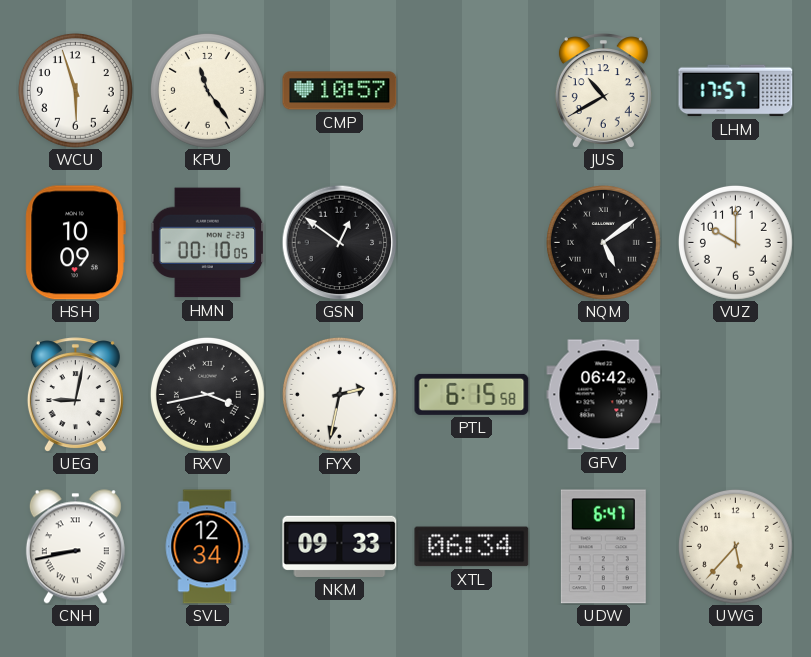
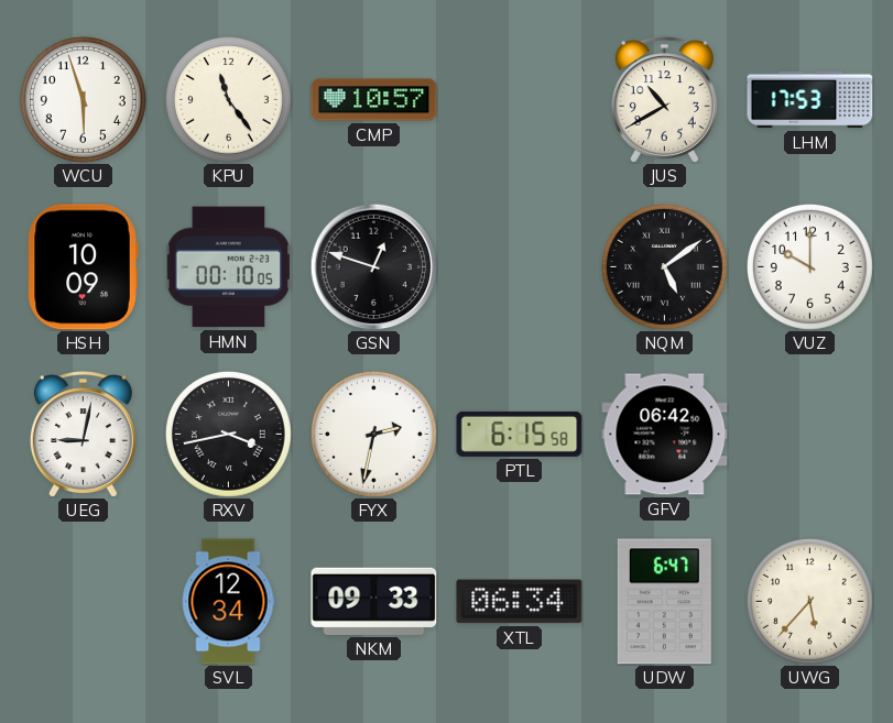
LHM: 17:57 -> 17:53
GSN: 12:51 -> 12:48
CNH: 8:43 -> none
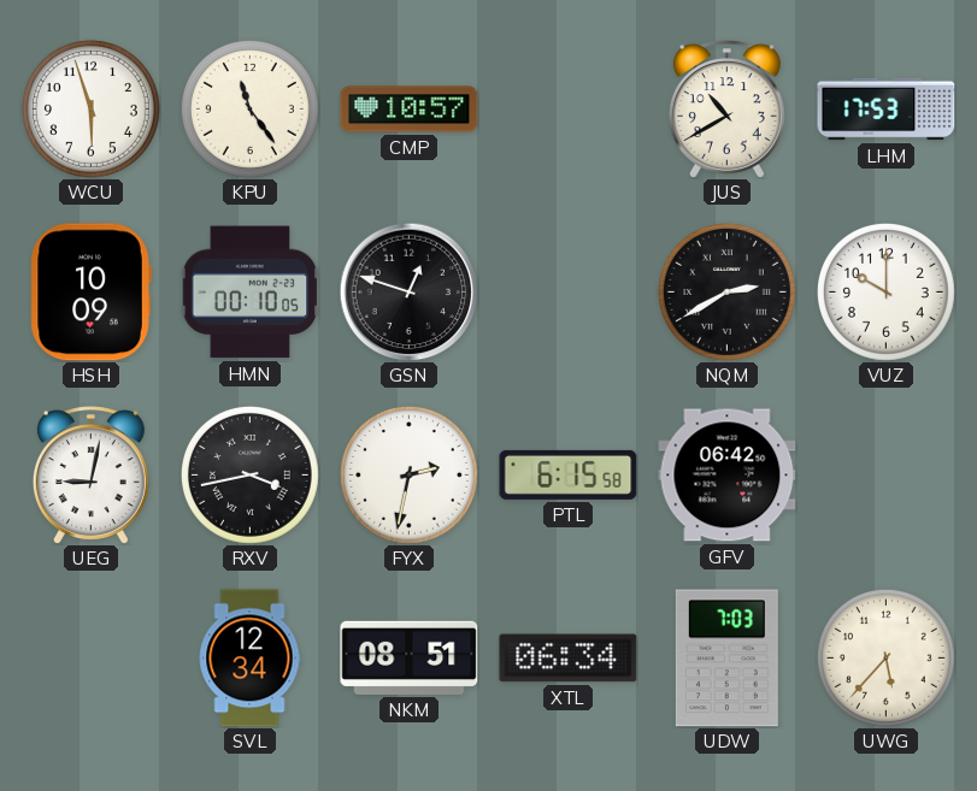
NQM: 5:09 -> 2:40
NKM: 09:33 -> 08:51
UDW: 6:47 -> 7:03
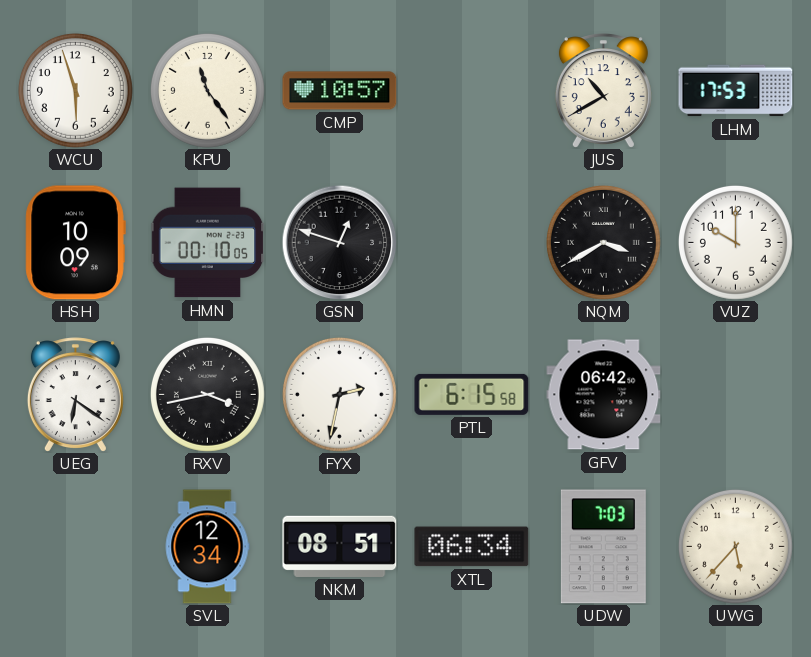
NQM: 2:40 -> 3:40
UEG: 9:02 -> 6:21
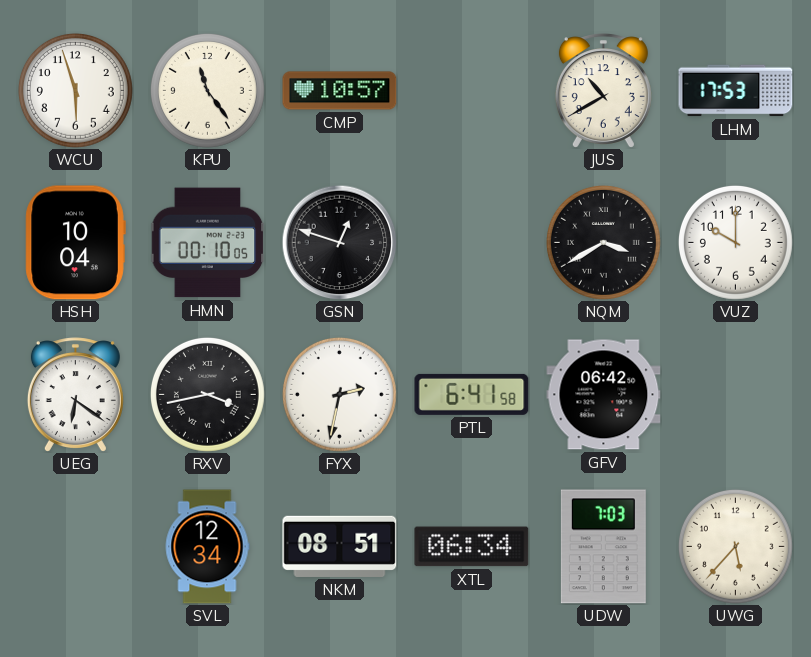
HSH: 10:09 -> 10:04
PTL: 6:15 -> 6:41
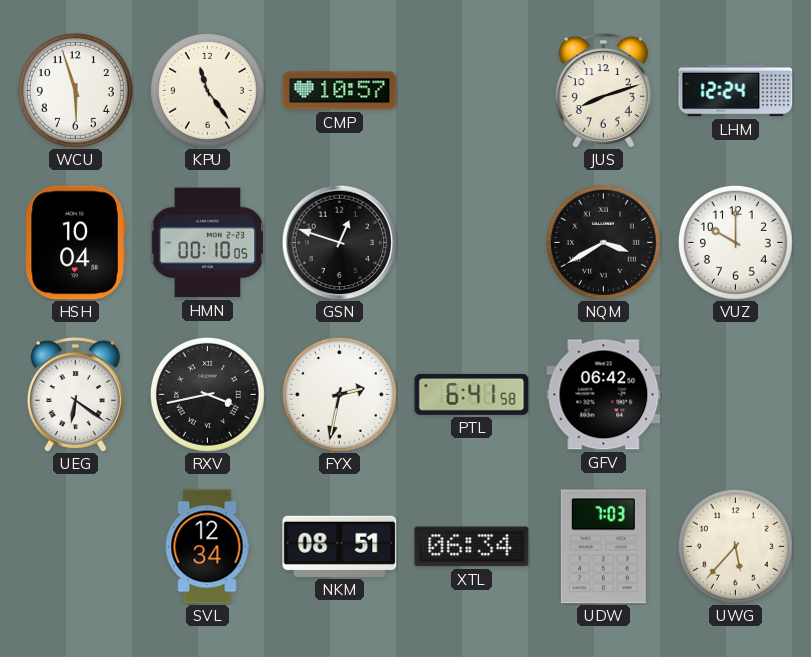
JUS: 10:40 -> 8:12
LHM: 17:53 -> 12:24
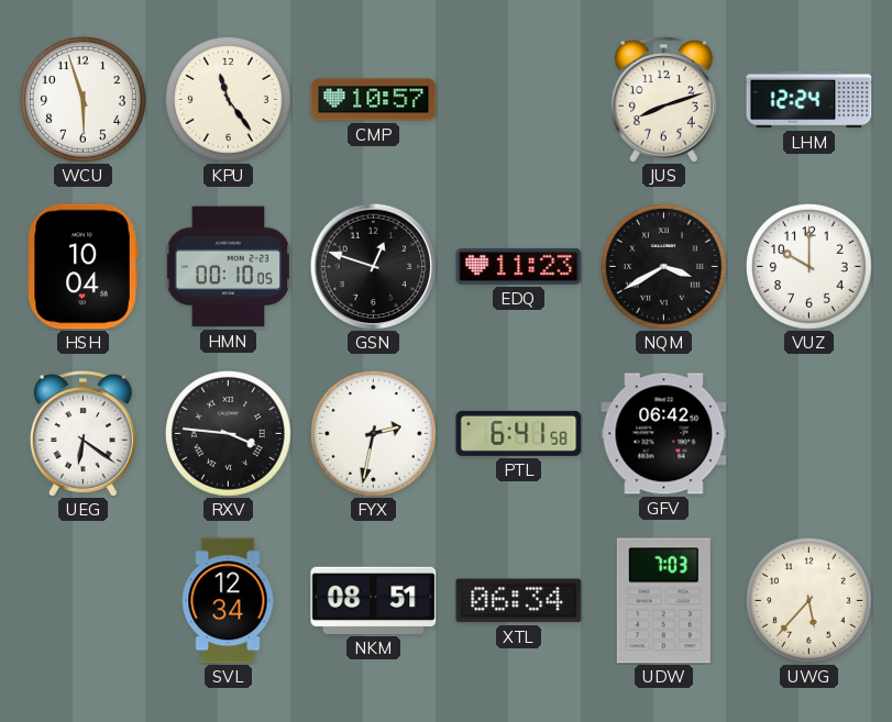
EDQ: none -> 11:23
RXV: 3:43 -> 3:46
